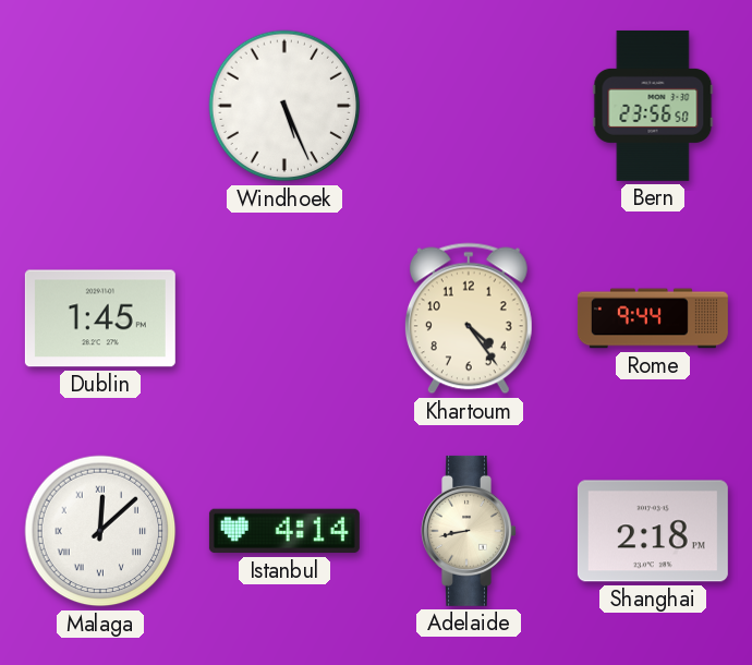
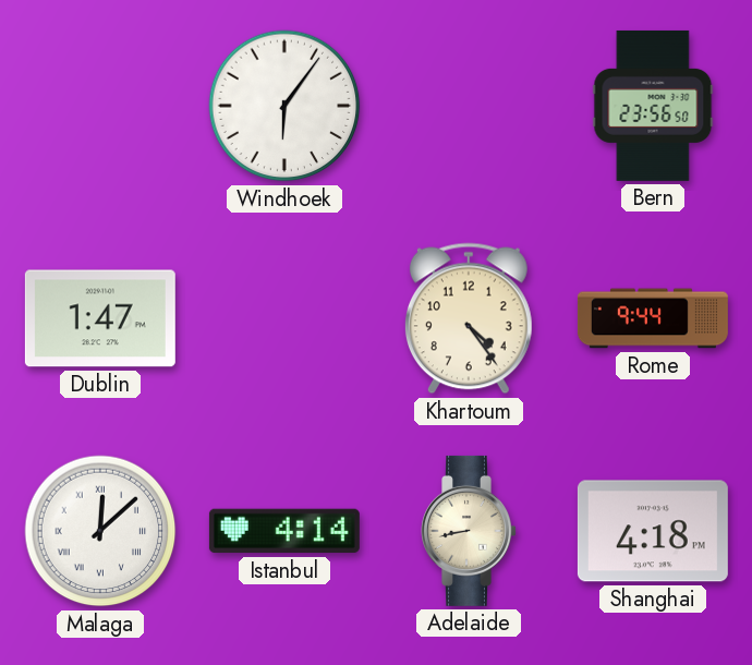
Windhoek: 5:26 -> 6:06
Dublin: 1:45 -> 1:47
Shanghai: 2:18 -> 4:18
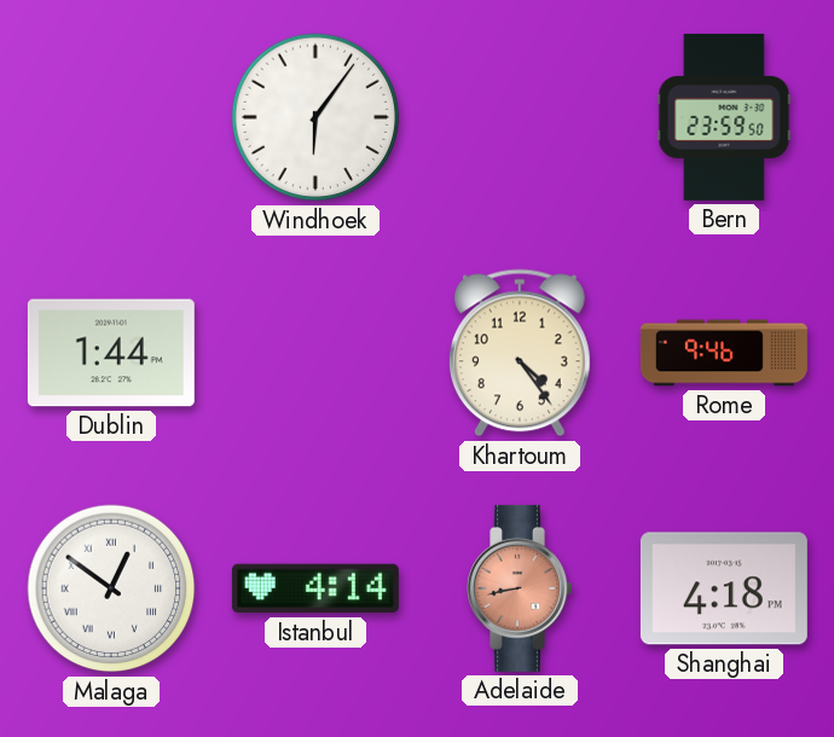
Bern: 23:56 -> 23:59
Dublin: 1:47 -> 1:44
Rome: 9:44 -> 9:46
Malaga: 12:08 -> 12:51
Adelaide dial: cream -> salmon
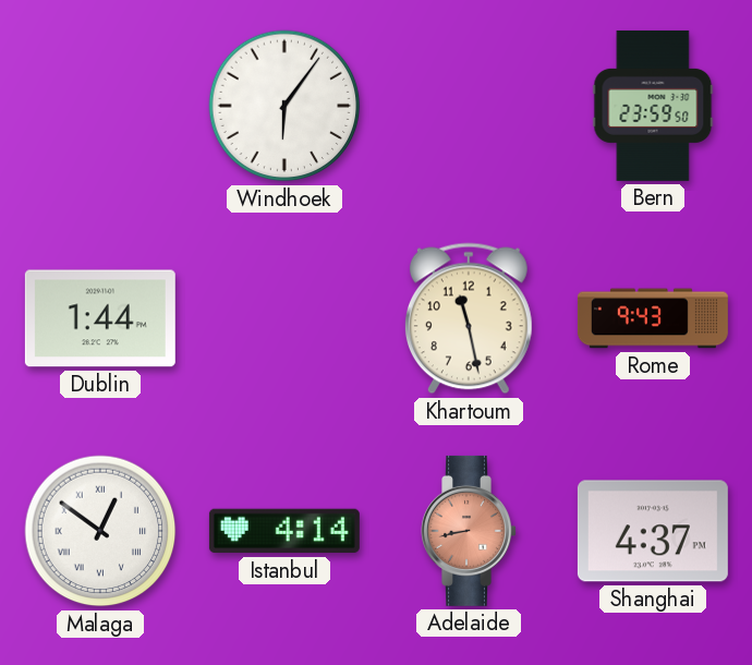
Khartoum: 4:24 -> 11:28
Rome: 9:46 -> 9:43
Shanghai: 4:18 -> 4:37
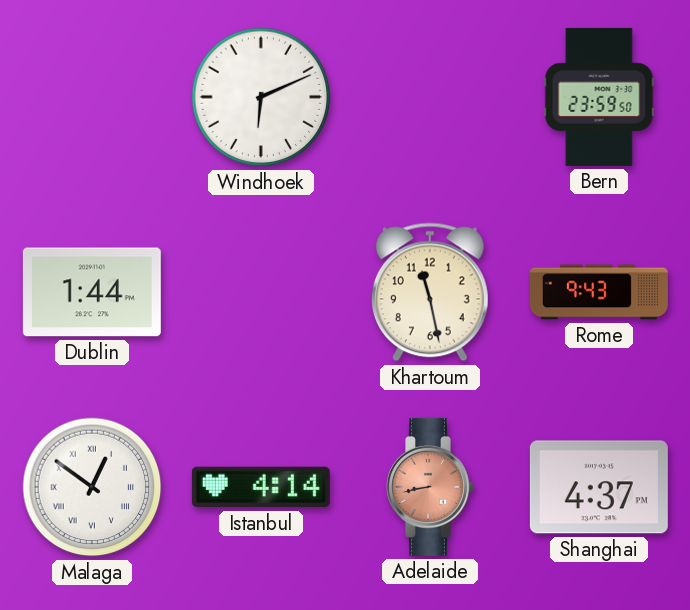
Windhoek: 6:06 -> 6:11
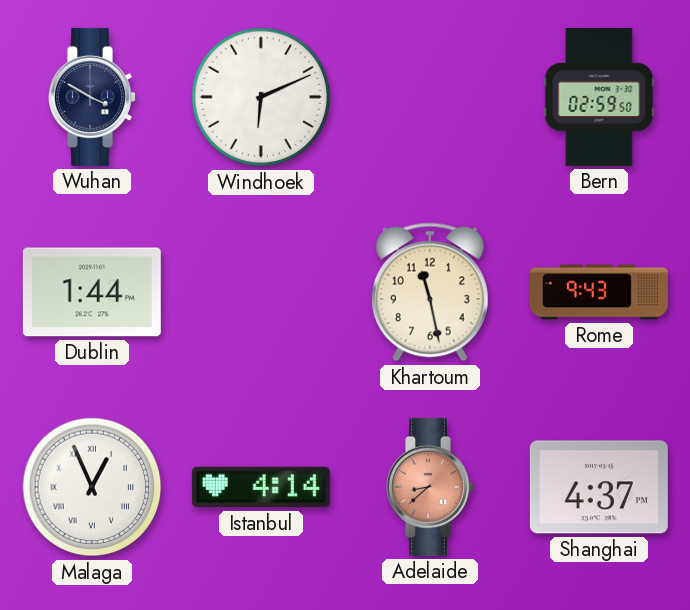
Wuhan: none -> 3:50
Bern: 23:59 -> 02:59
Malaga: 12:51 -> 12:56
Adelaide: 8:43 -> 8:38
